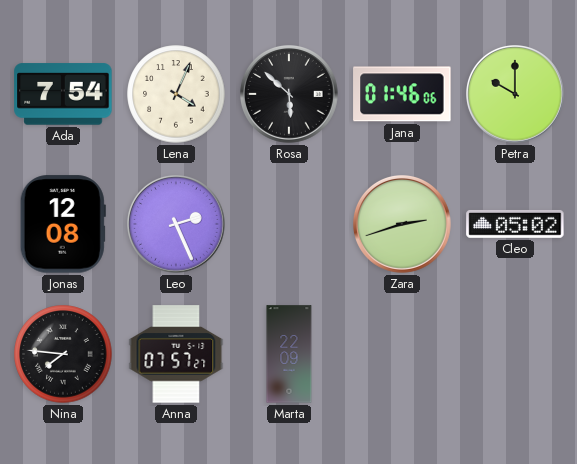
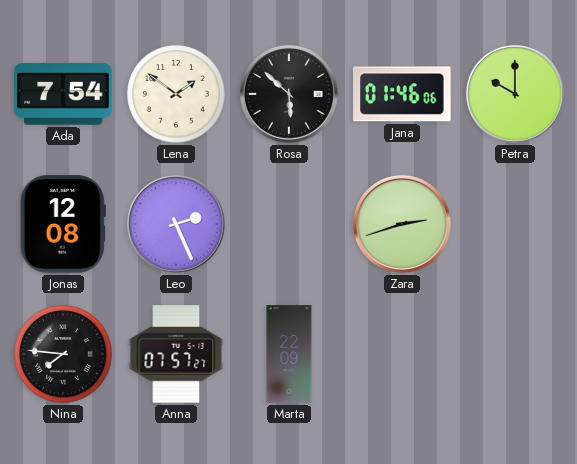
Lena: 4:04 -> 1:51
Cleo: 05:02 -> none
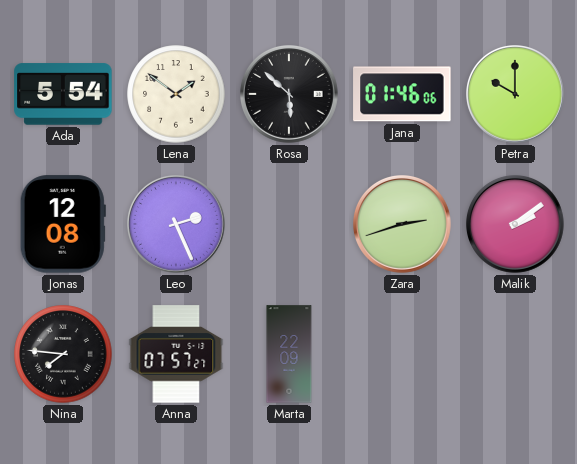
Ada: 7:54 -> 5:54
Malik: none -> 2:09
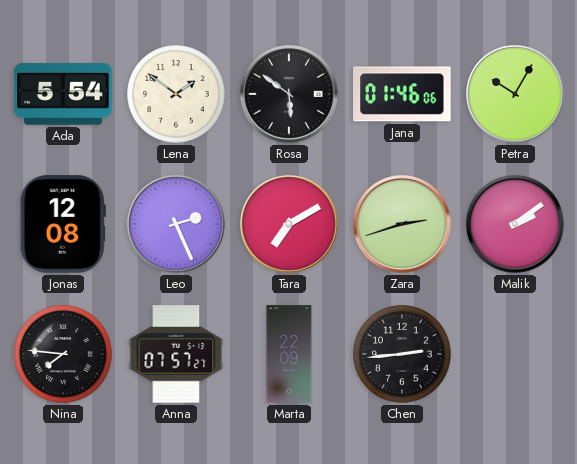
Rosa: 5:52 -> 5:51
Petra: 10:00 -> 10:05
Tara: none -> 7:10
Chen: none -> 2:44
